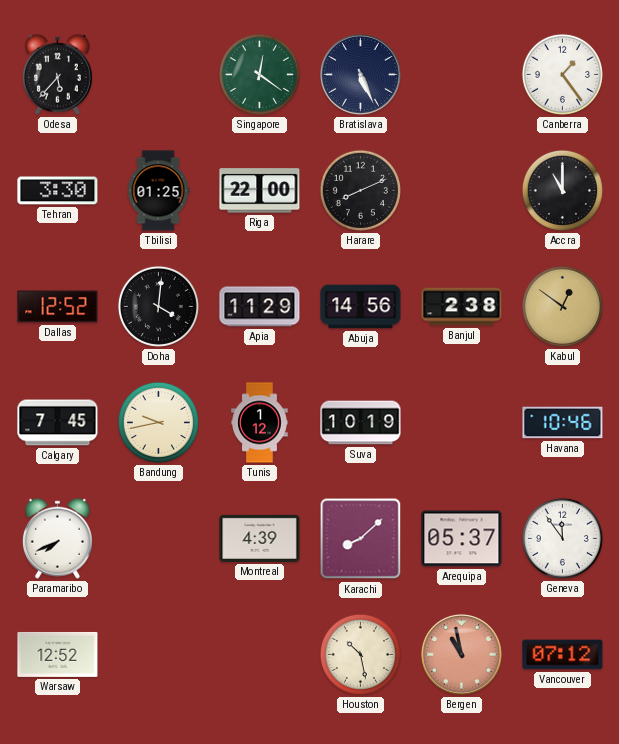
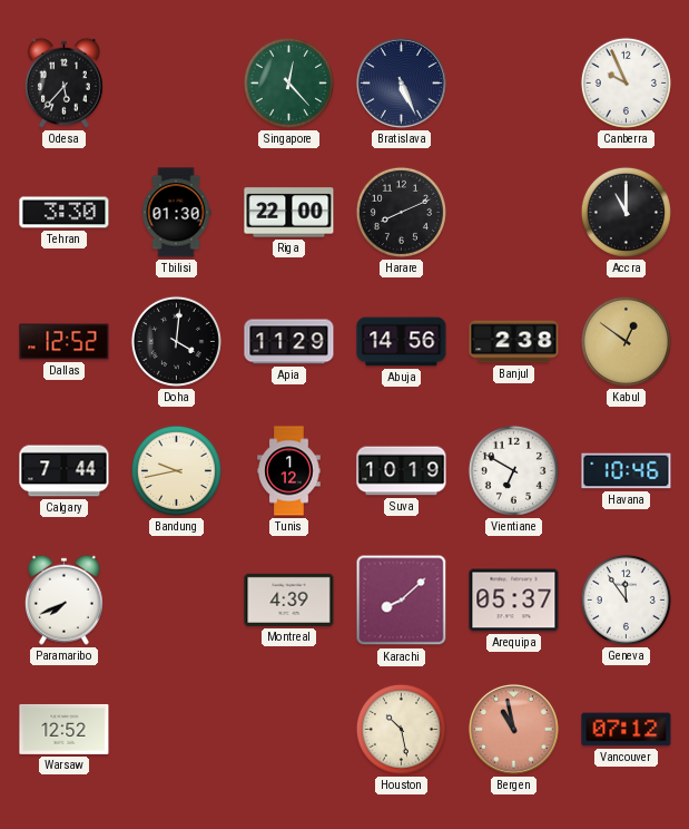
Singapore: 12:21 -> 12:23
Canberra: 1:24 -> 9:56
Tbilisi: 01:25 -> 01:30
Calgary: 7:45 -> 7:44
Vientiane: none -> 6:50
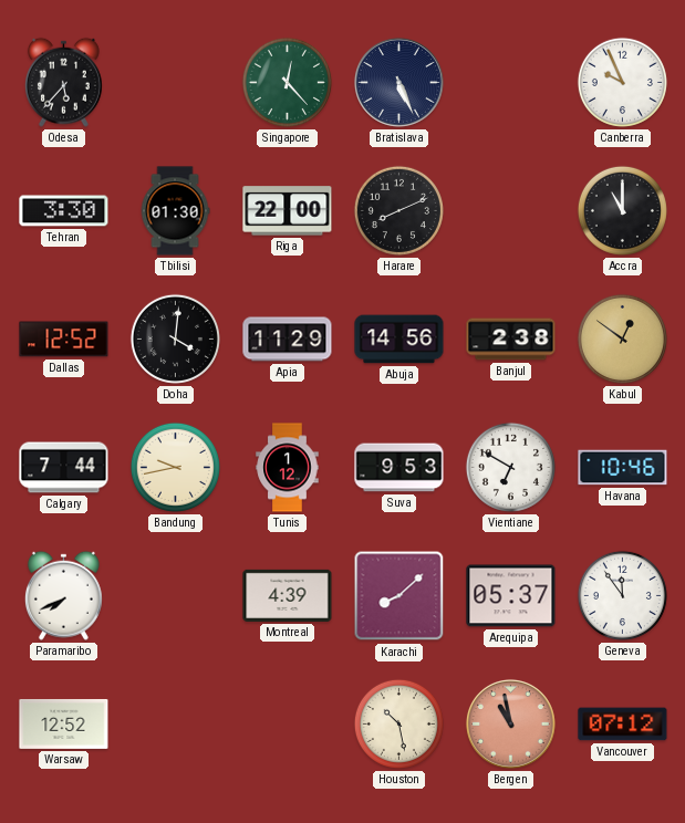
Suva: 10:19 -> 9:53
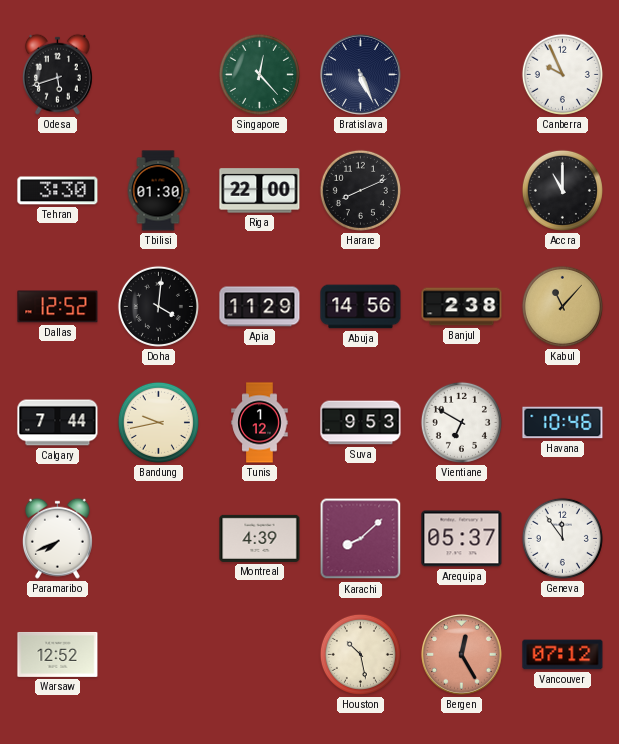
Odesa: 5:37 -> 5:42
Kabul: 12:51 -> 11:07
Bergen: 10:58 -> 12:25
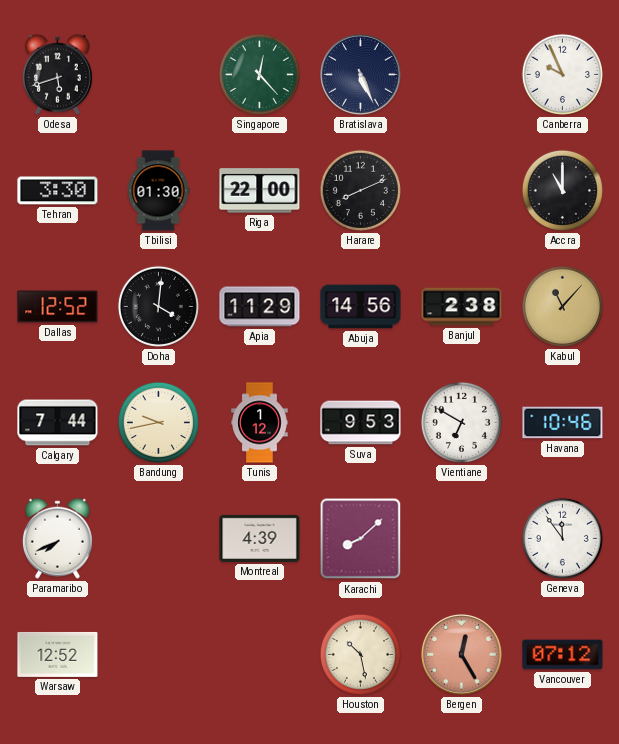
Arequipa: 05:37 -> none
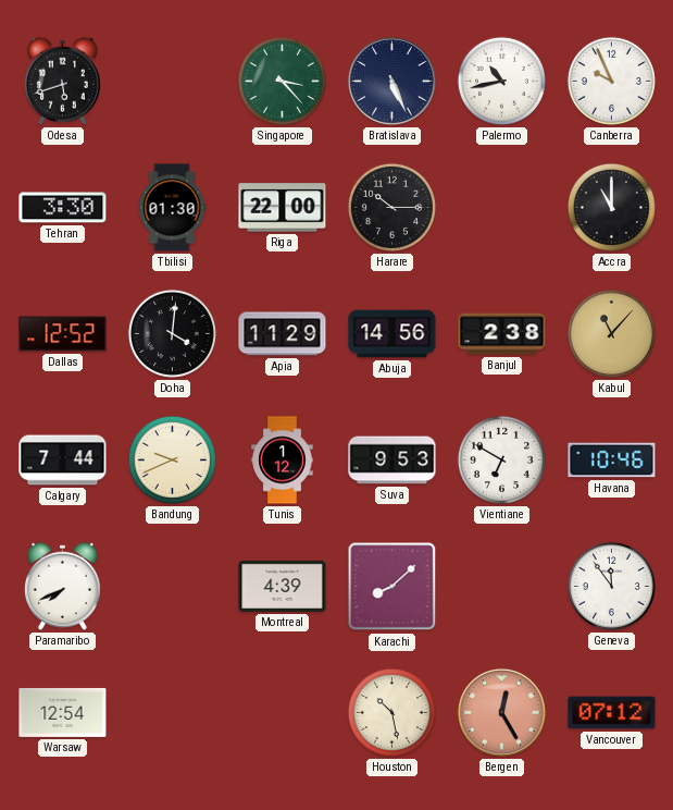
Singapore: 12:23 -> 3:23
Palermo: none -> 10:43
Harare: 8:11 -> 10:15
Bandung: 9:43 -> 9:41
Warsaw: 12:52 -> 12:54
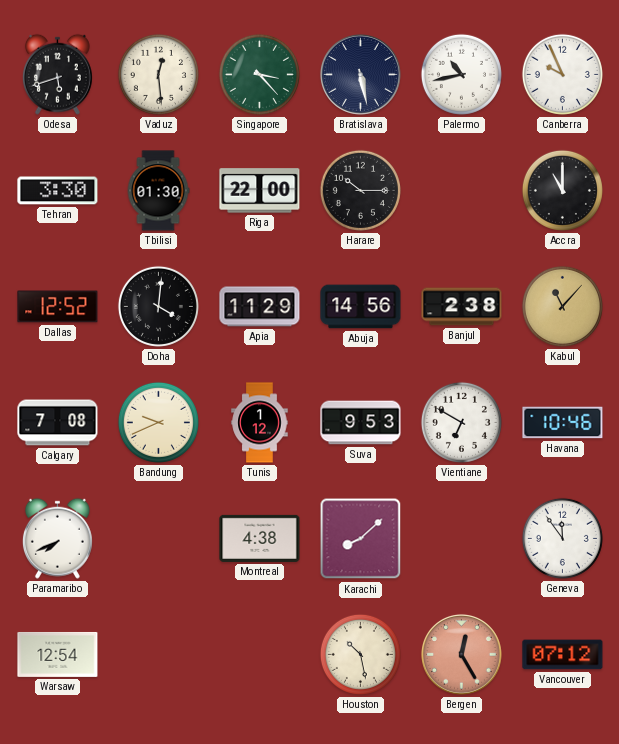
Vaduz: none -> 12:29
Bratislava: 5:26 -> 5:28
Calgary: 7:44 -> 7:08
Montreal: 4:39 -> 4:38
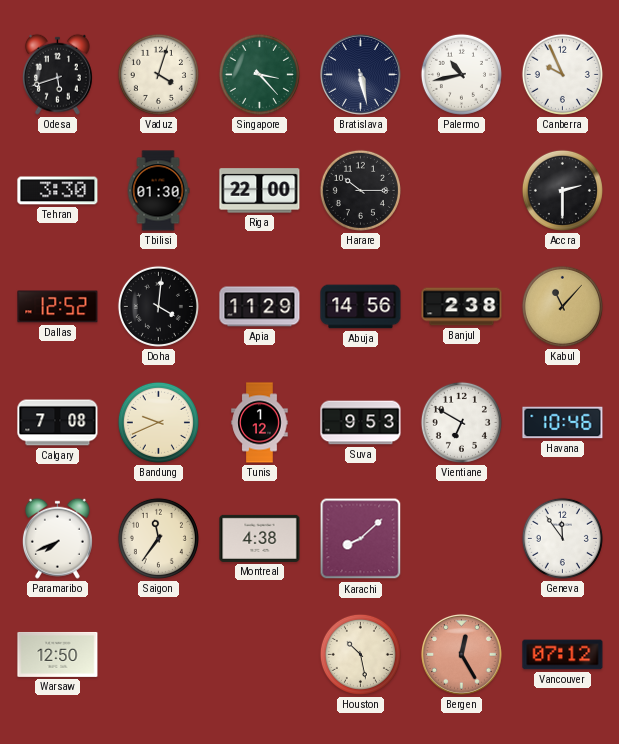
Vaduz: 12:29 -> 4:03
Accra: 11:00 -> 2:30
Saigon: none -> 11:36
Warsaw: 12:54 -> 12:50
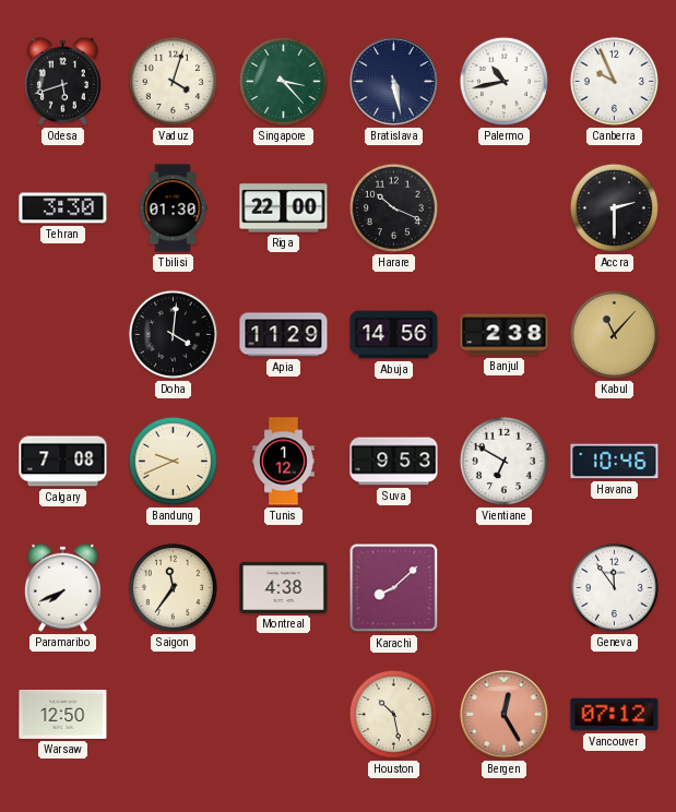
Harare: 10:15 -> 10:19
Dallas: 12:52 -> none
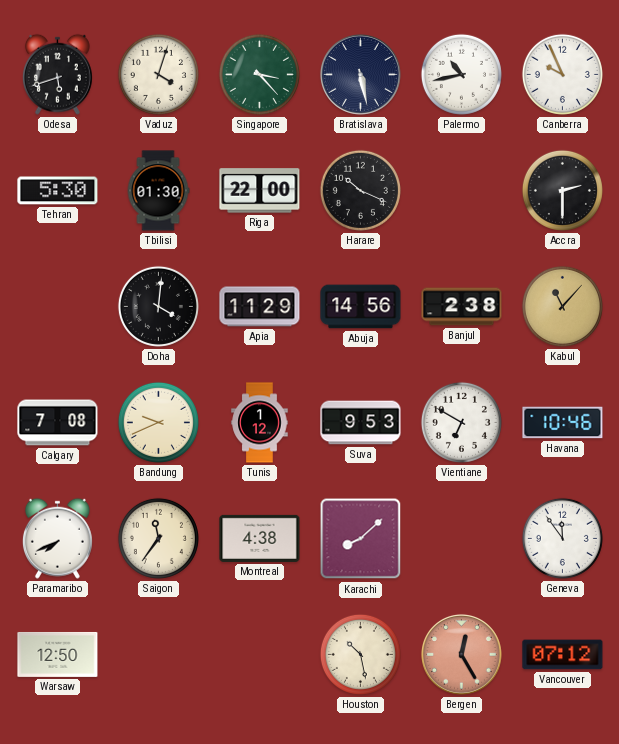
Tehran: 3:30 -> 5:30
